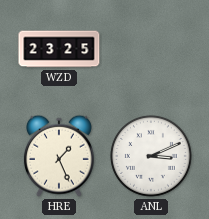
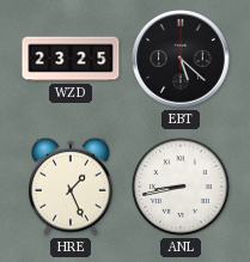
EBT: none -> 5:22
ANL: 3:11 -> 8:43
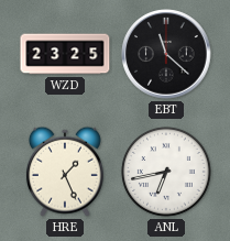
EBT: 5:22 -> 11:22
ANL: 8:43 -> 6:43
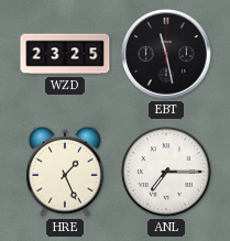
EBT: 11:22 -> 11:28
ANL: 6:43 -> 7:15
